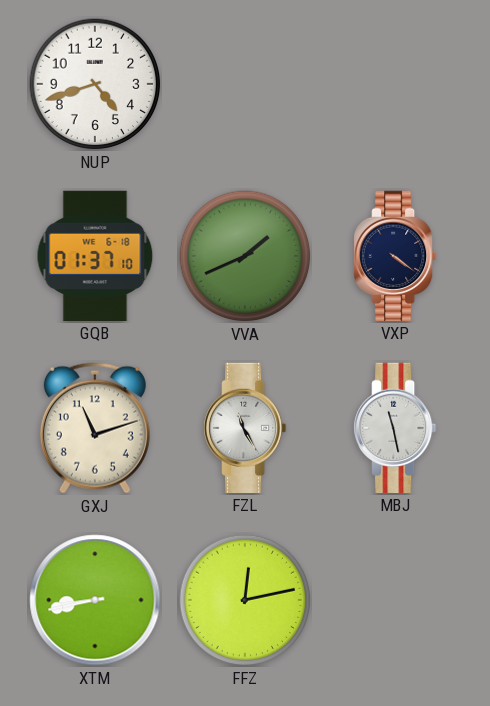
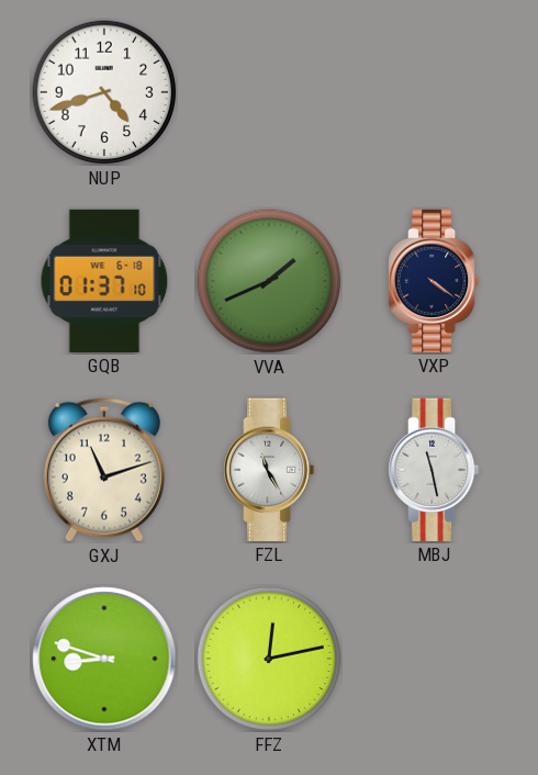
XTM: 8:43 -> 8:48
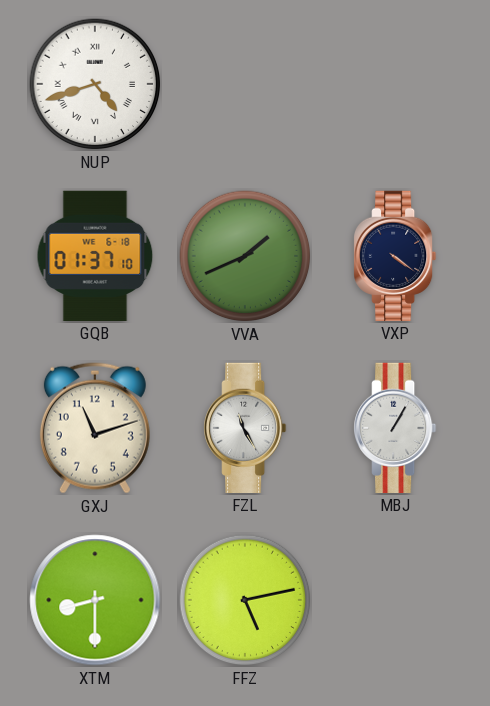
NUP numerals: Arabic -> Roman
MBJ: 11:28 -> 1:05
XTM: 8:48 -> 8:30
FFZ: 12:13 -> 5:13
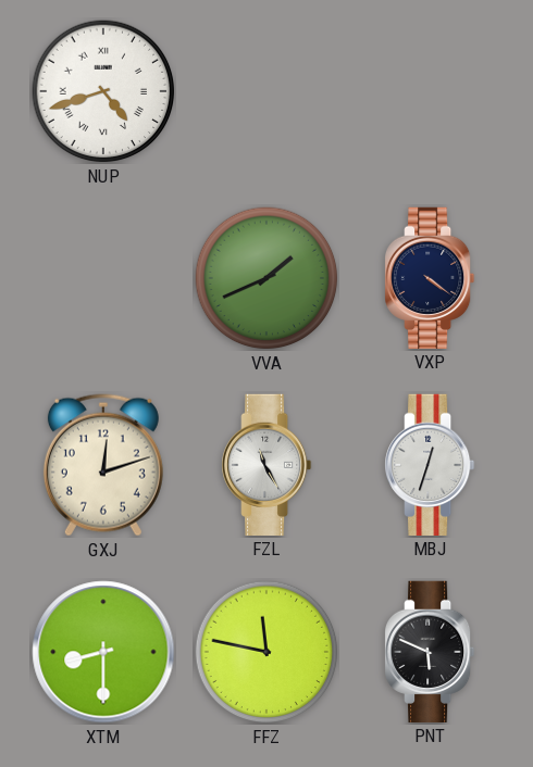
GQB: 01:37 -> none
GXJ: 11:12 -> 12:12
MBJ: 1:05 -> 12:33
FFZ: 5:13 -> 11:47
PNT: none -> 5:49
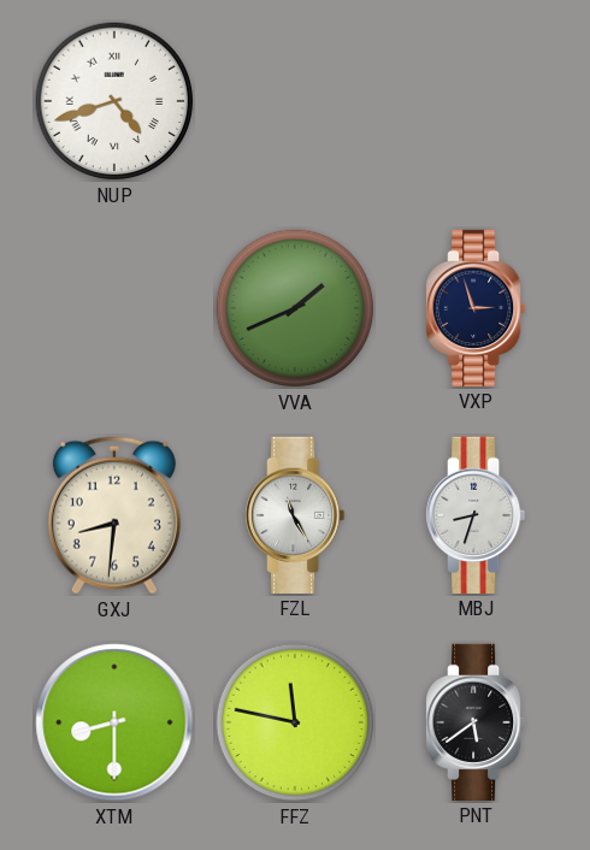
VXP: 4:21 -> 2:57
GXJ: 12:12 -> 8:31
MBJ: 12:33 -> 8:33
PNT: 5:49 -> 5:39
